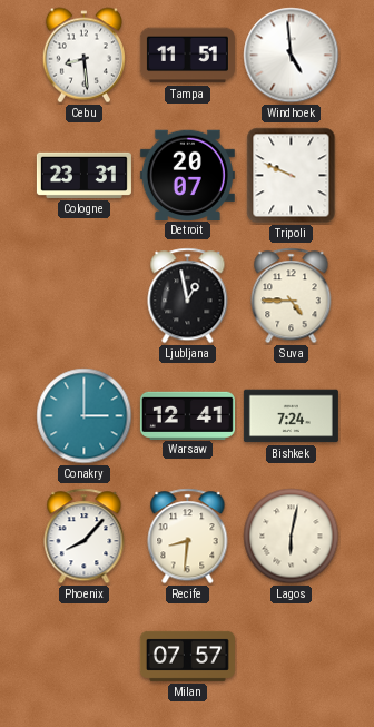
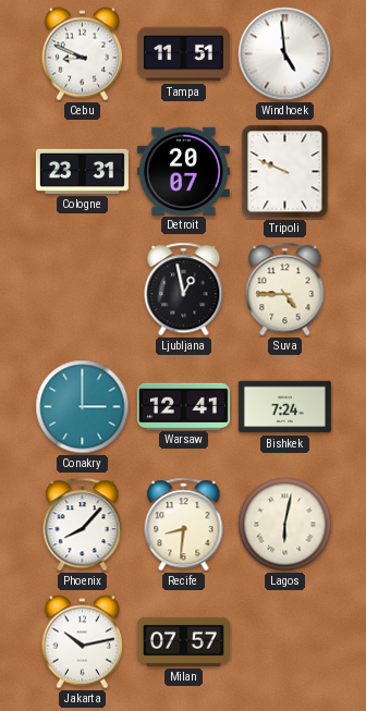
Cebu: 8:29 -> 8:49
Jakarta: none -> 10:13
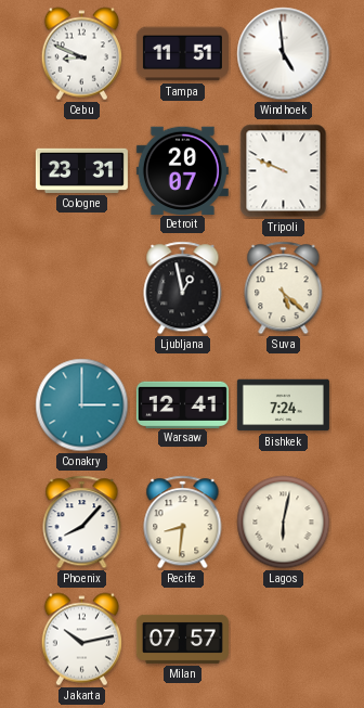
Suva: 4:45 -> 5:22
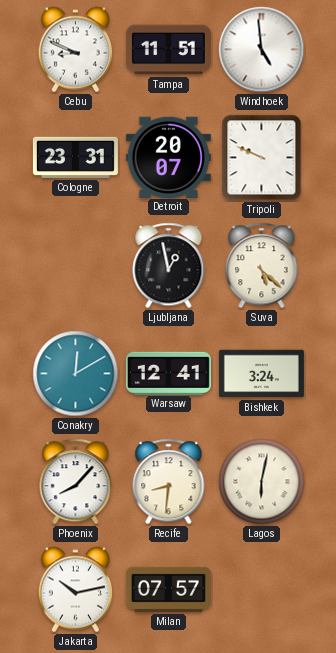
Conakry: 3:00 -> 12:10
Bishkek: 7:24 -> 3:24
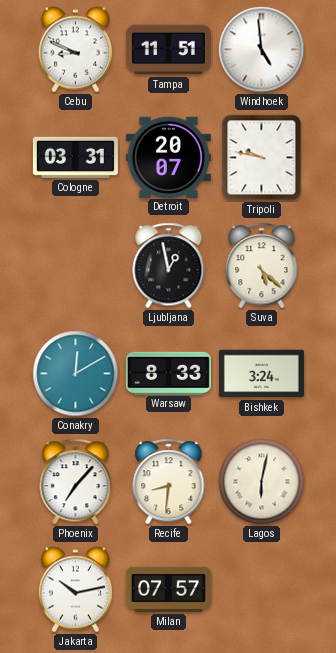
Cologne: 23:31 -> 03:31
Tripoli: 9:49 -> 9:47
Warsaw: 12:41 -> 8:33
Phoenix: 8:07 -> 7:07
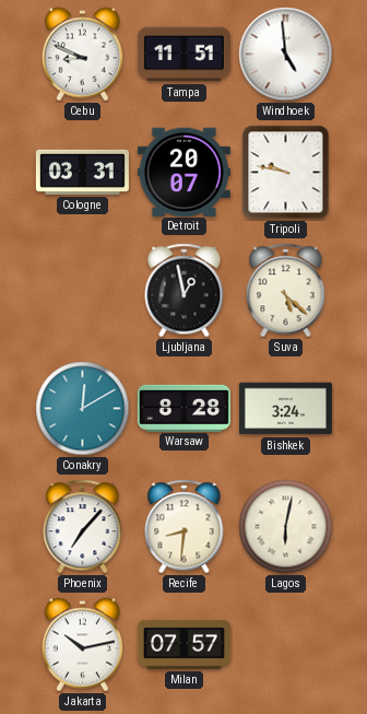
Warsaw: 8:33 -> 8:28
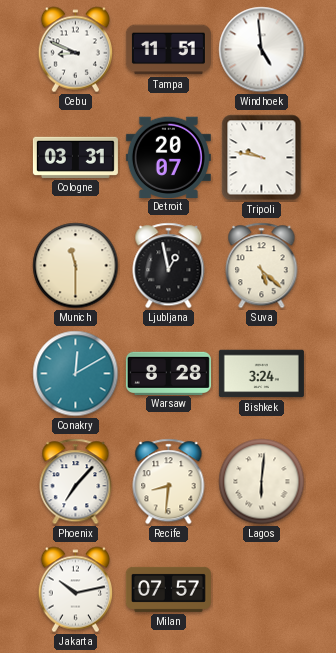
Munich: none -> 11:30
Lagos: 6:02 -> 6:01
